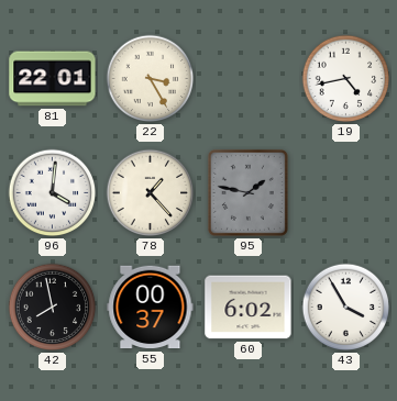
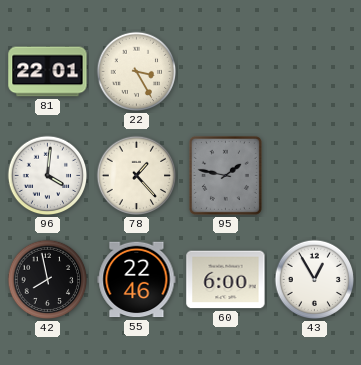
19: 4:43 -> none
55: 00:37 -> 22:46
60: 6:02 -> 6:00
43: 3:55 -> 12:55
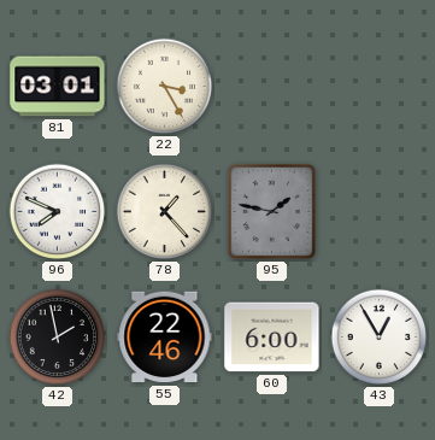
81: 22:01 -> 03:01
96: 4:01 -> 7:49
42: 7:58 -> 1:58
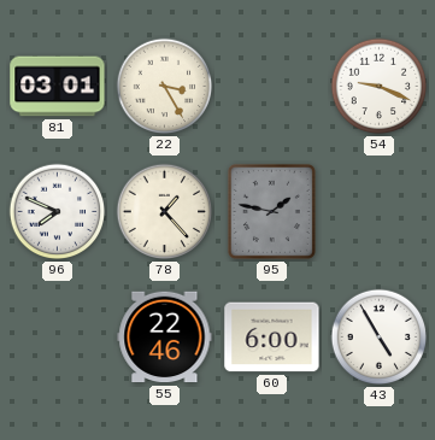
54: none -> 9:19
42: 1:58 -> none
43: 12:55 -> 4:55
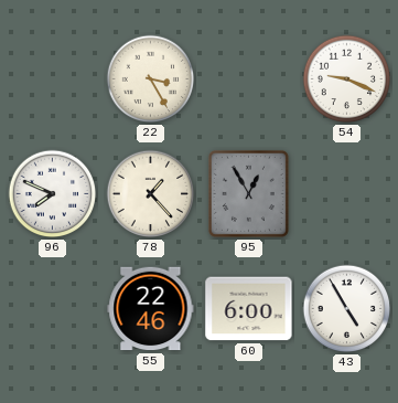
81: 03:01 -> none
95: 1:47 -> 12:55
